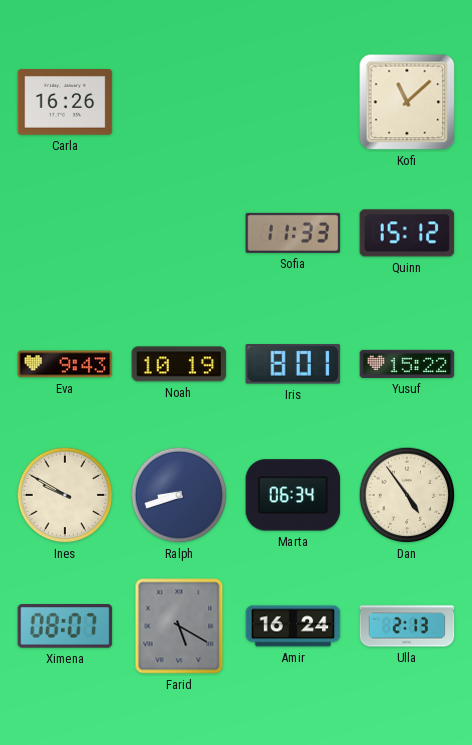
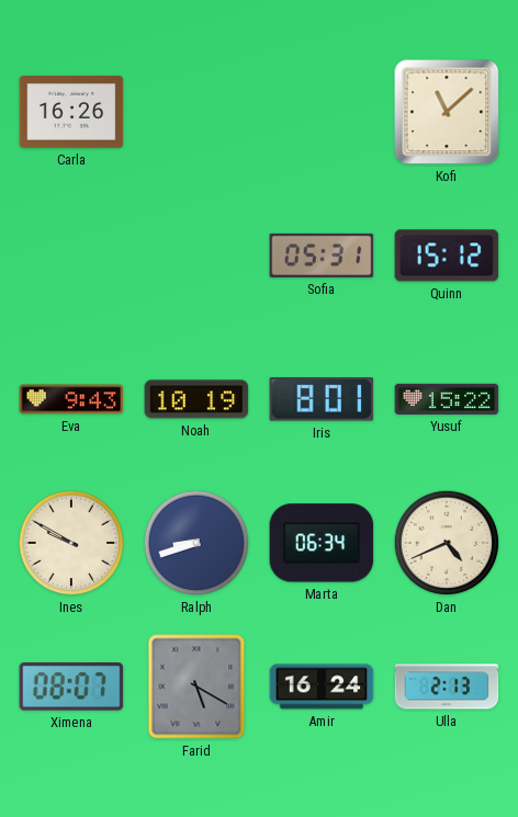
Sofia: 11:33 -> 05:31
Dan: 4:54 -> 4:41
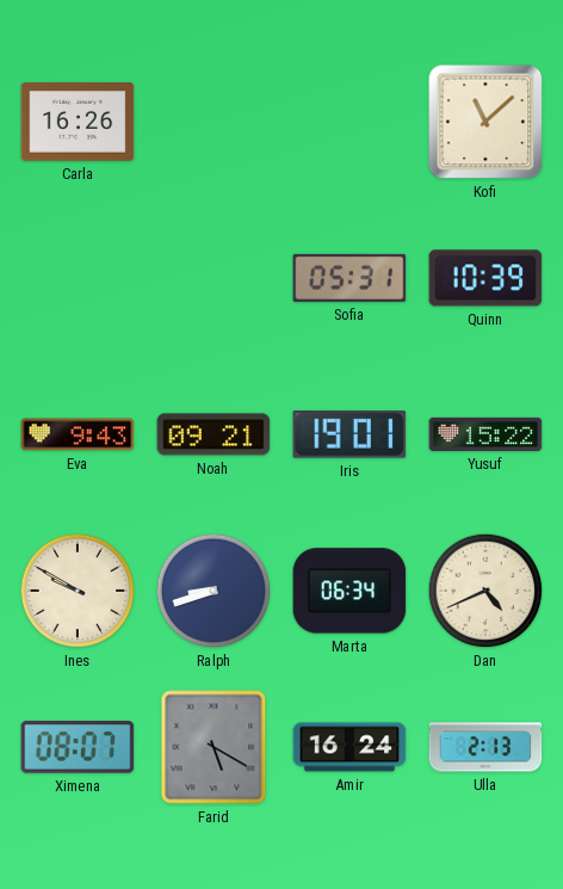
Quinn: 15:12 -> 10:39
Noah: 10:19 -> 09:21
Iris: 8:01 -> 19:01
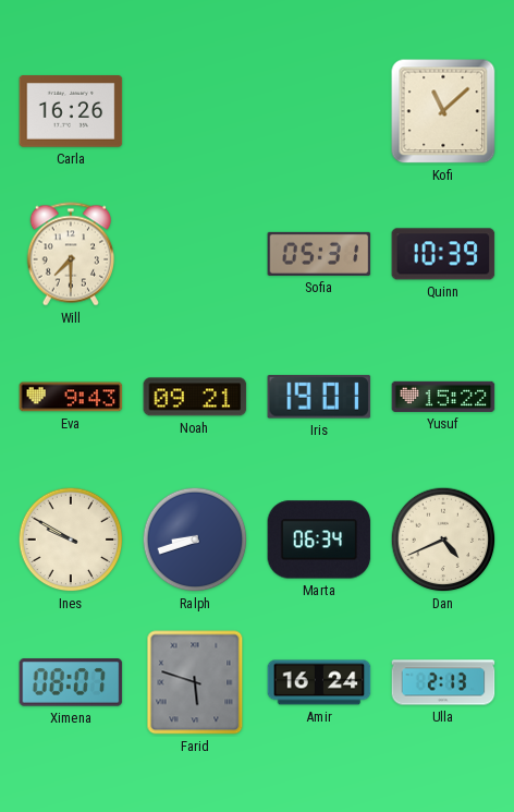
Will: none -> 7:30
Farid: 5:20 -> 5:48
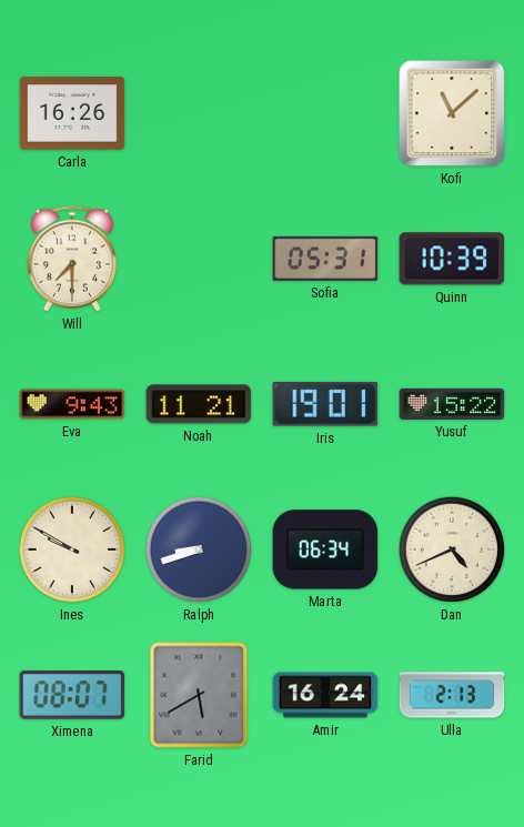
Noah: 09:21 -> 11:21
Farid: 5:48 -> 5:40
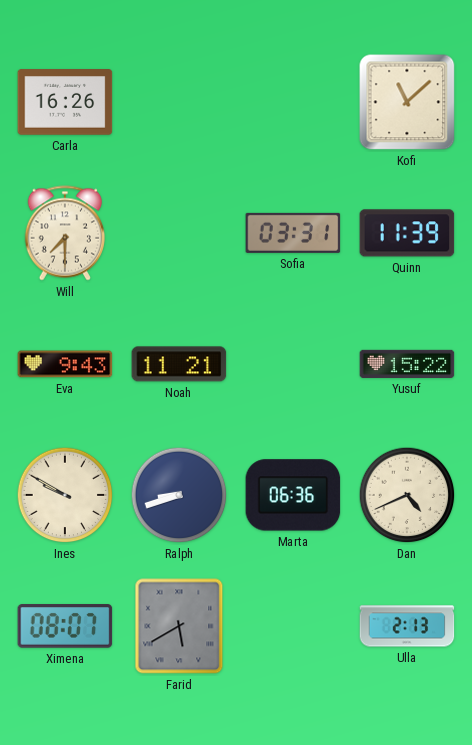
Sofia: 05:31 -> 03:31
Quinn: 10:39 -> 11:39
Iris: 19:01 -> none
Marta: 06:34 -> 06:36
Amir: 16:24 -> none
